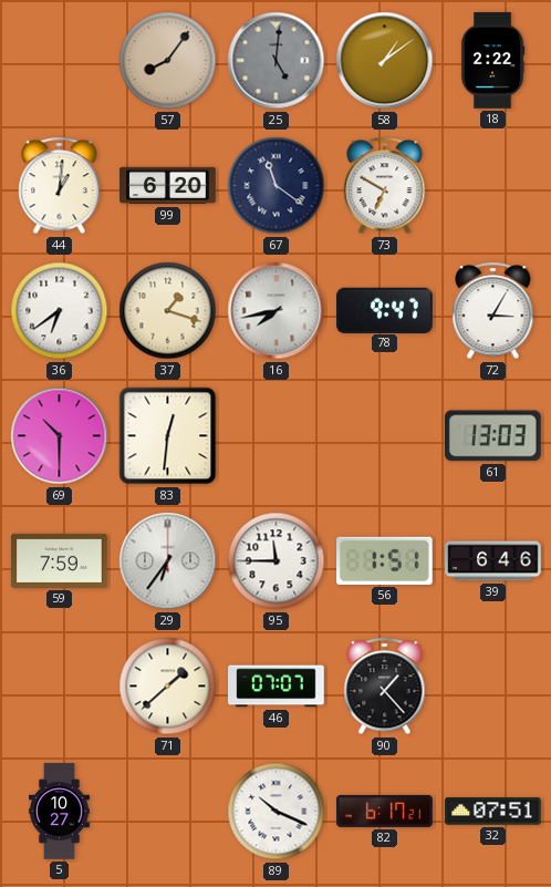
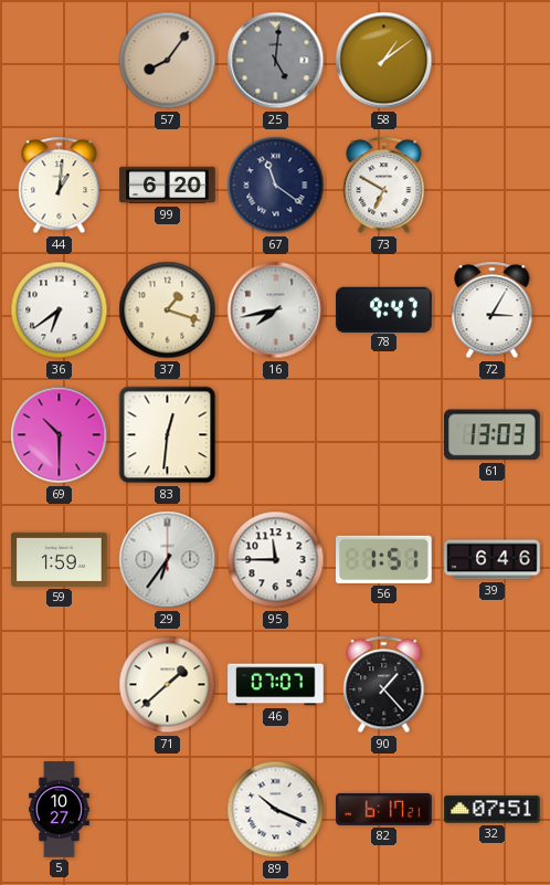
18: 2:22 -> none
59: 7:59 -> 1:59
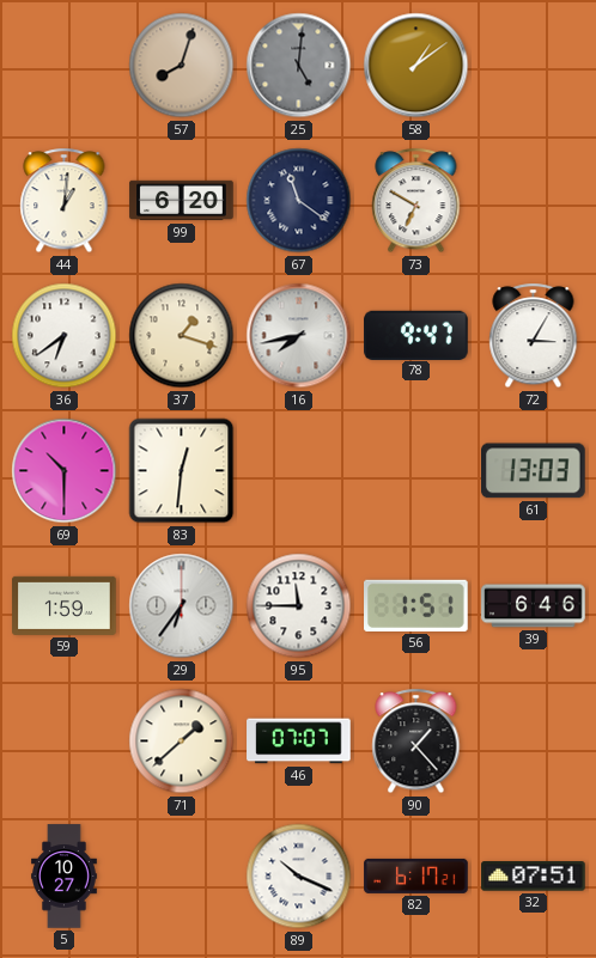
57: 8:06 -> 8:03
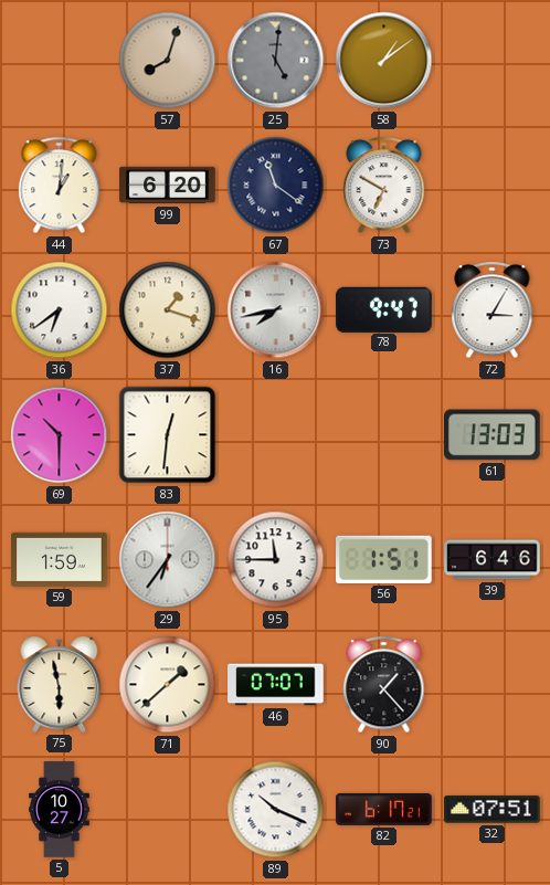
75: none -> 5:58
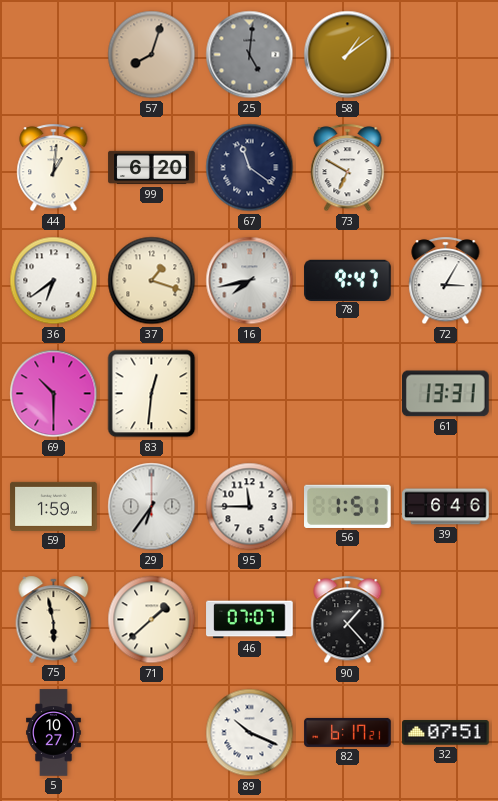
61: 13:03 -> 13:31
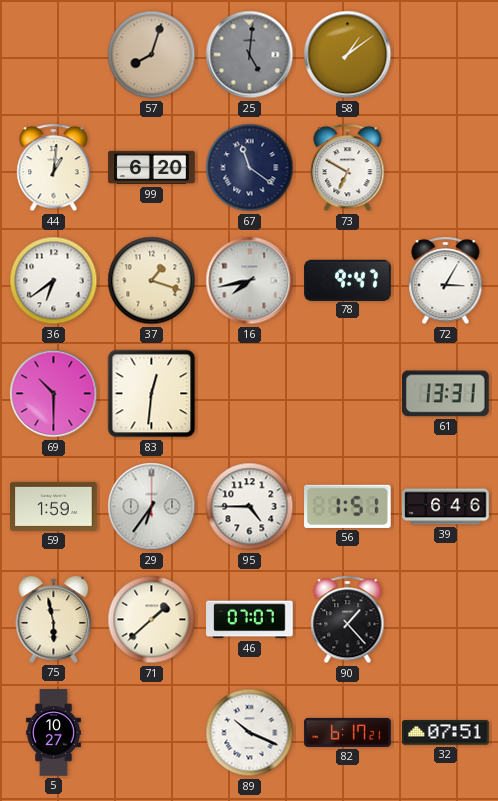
95: 11:45 -> 4:45
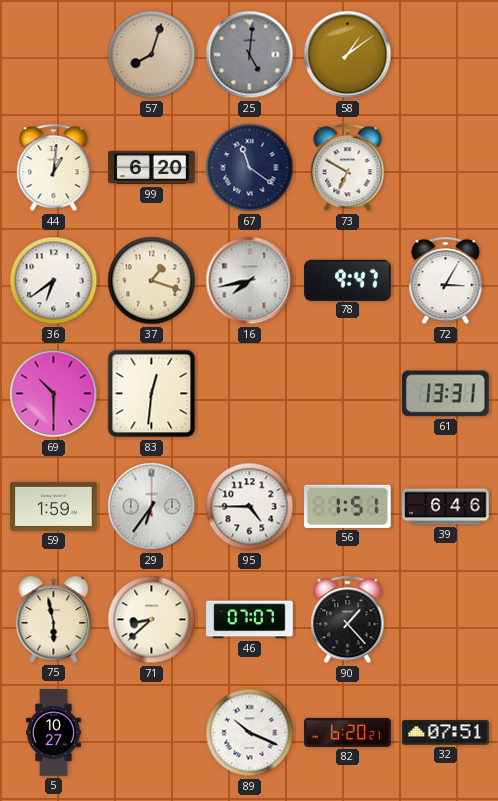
71: 1:38 -> 8:38
82: 6:17 -> 6:20
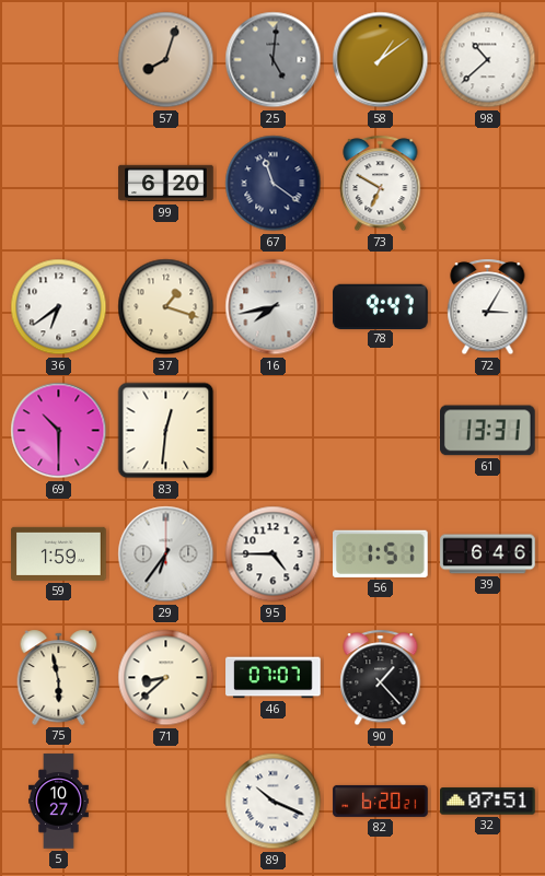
98: none -> 10:38
44: 1:01 -> none
